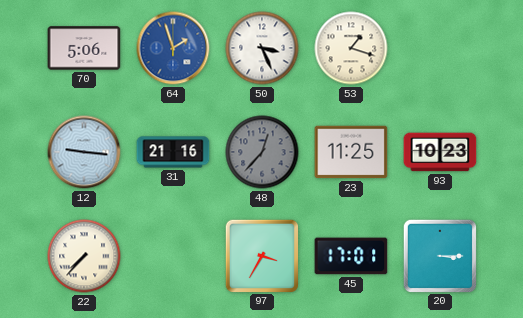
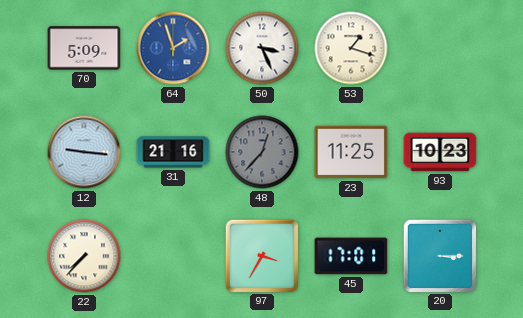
70: 5:06 -> 5:09
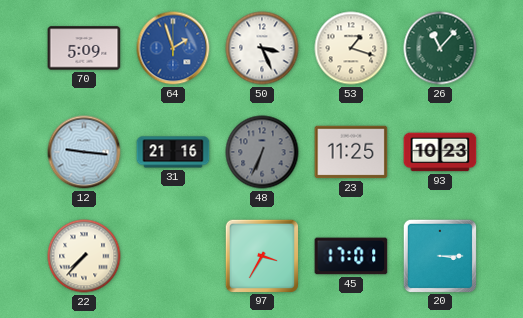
26: none -> 11:07
48: 12:37 -> 6:34
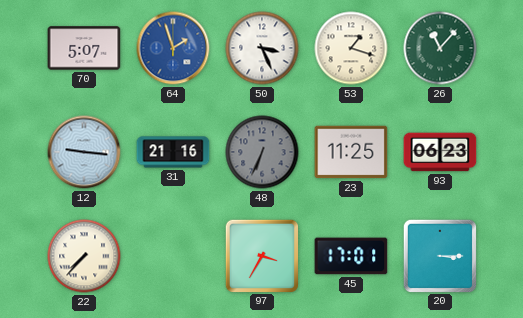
70: 5:09 -> 5:07
93: 10:23 -> 06:23
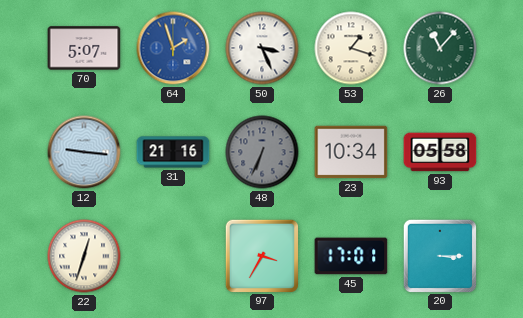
23: 11:25 -> 10:34
93: 06:23 -> 05:58
22: 7:37 -> 12:33
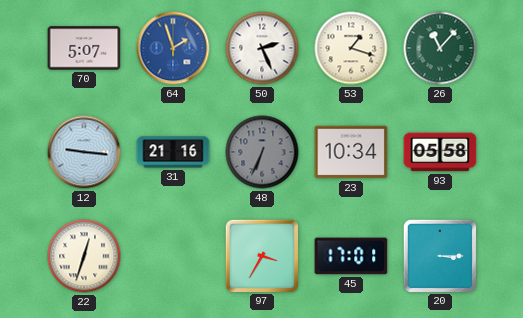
50: 3:26 -> 2:26
